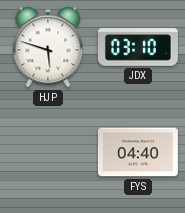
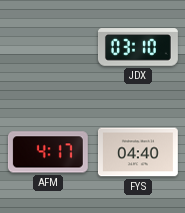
HJP: 5:48 -> none
AFM: none -> 4:17
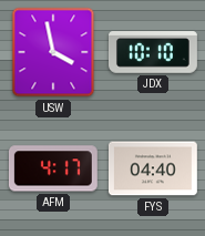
USW: none -> 3:58
JDX: 03:10 -> 10:10
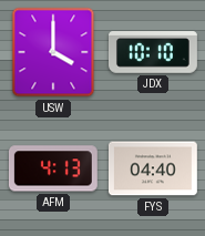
USW: 3:58 -> 4:00
AFM: 4:17 -> 4:13
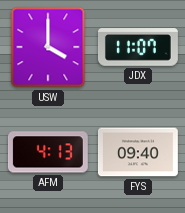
JDX: 10:10 -> 11:07
FYS: 04:40 -> 09:40
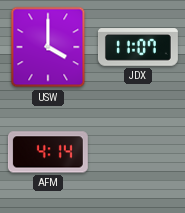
AFM: 4:13 -> 4:14
FYS: 09:40 -> none
